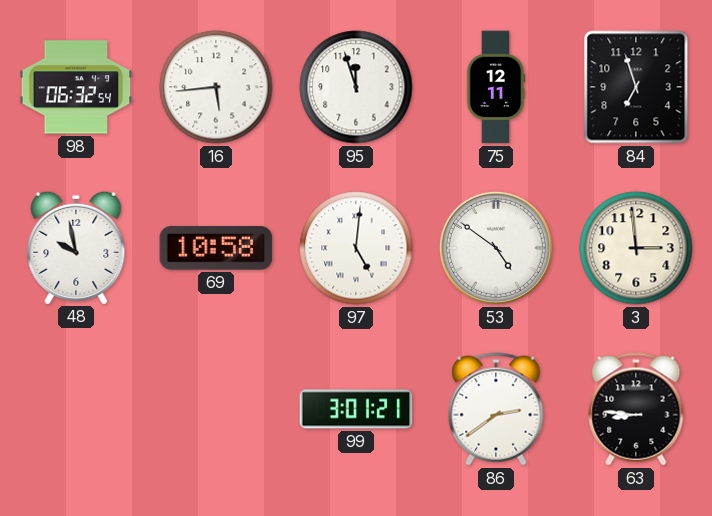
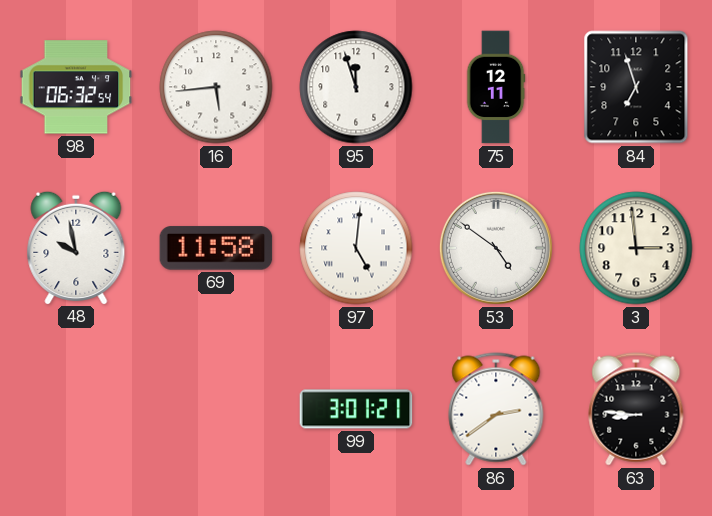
69: 10:58 -> 11:58
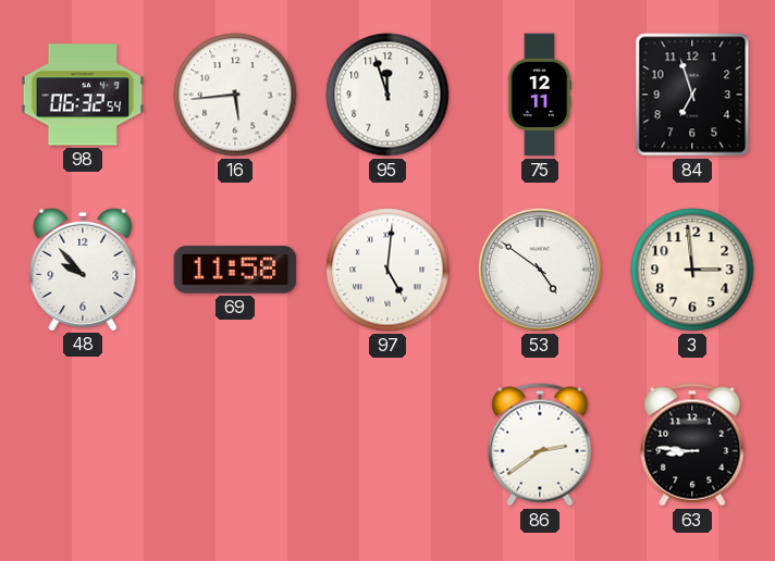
48: 9:58 -> 9:53
99: 3:01 -> none
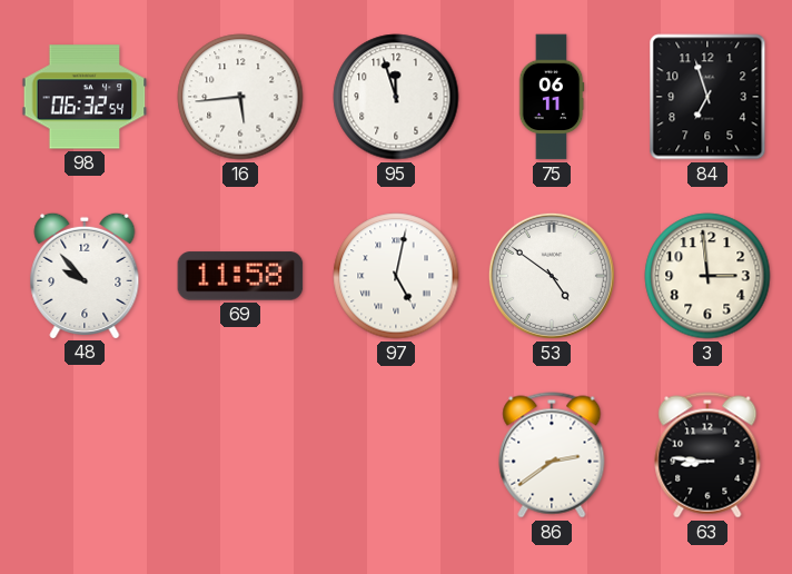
75: 12:11 -> 06:11
97: 5:01 -> 5:02
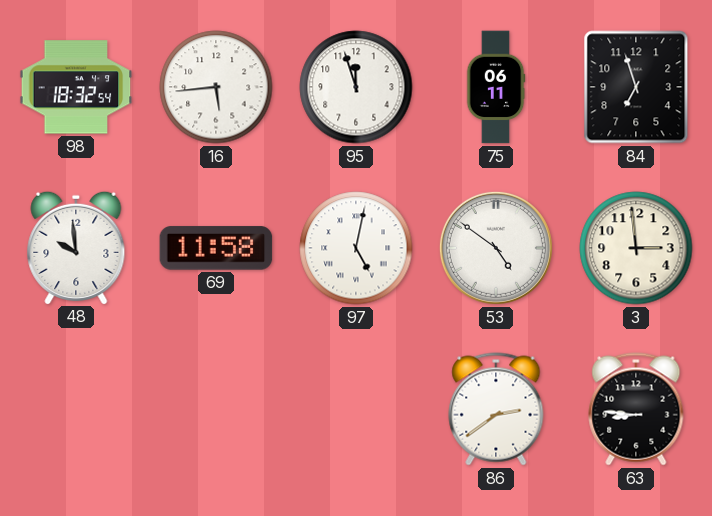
98: 06:32 -> 18:32
48: 9:53 -> 9:59
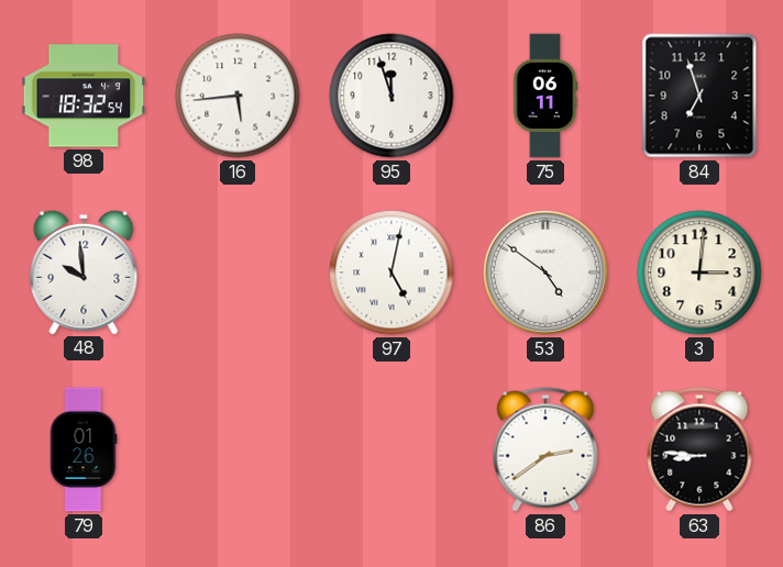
69: 11:58 -> none
3: 2:59 -> 3:01
79: none -> 01:26
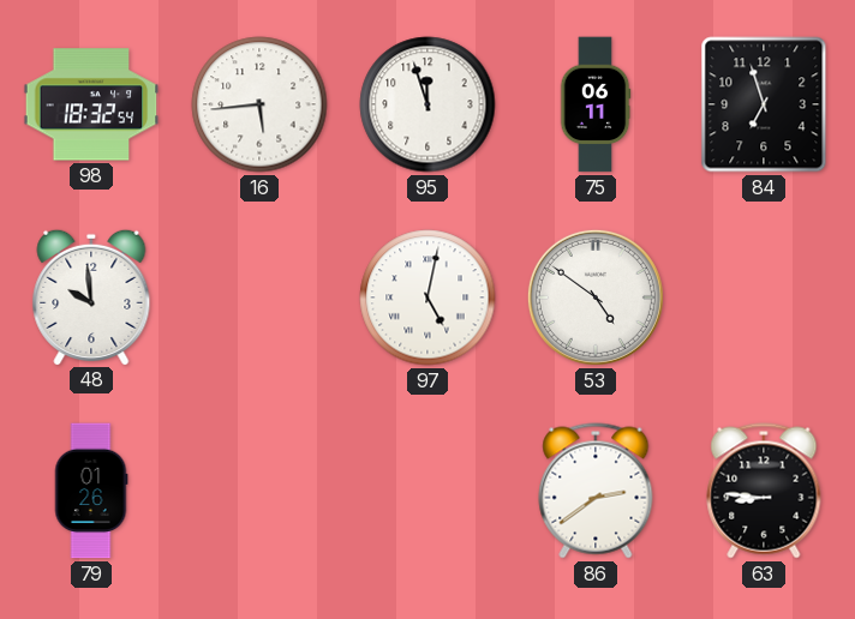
3: 3:01 -> none
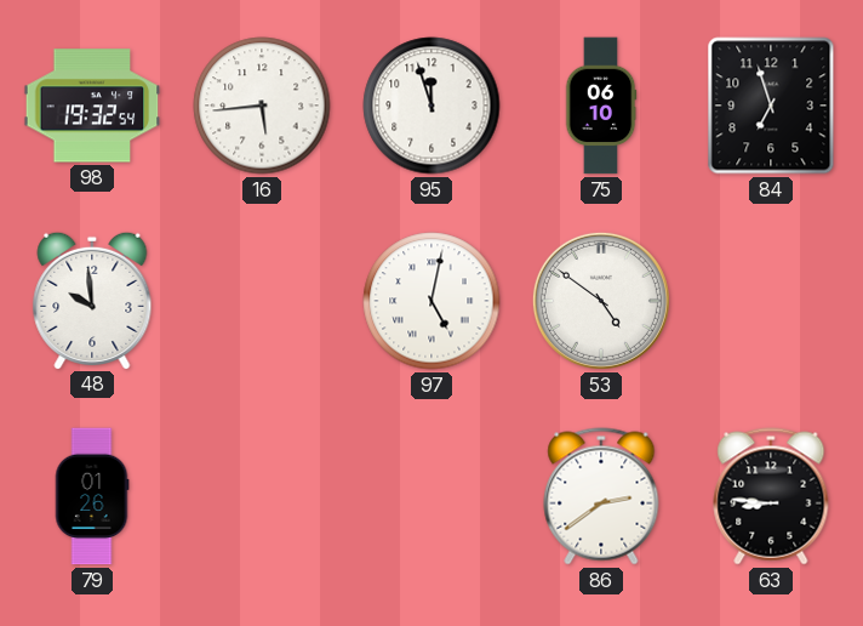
98: 18:32 -> 19:32
75: 06:11 -> 06:10
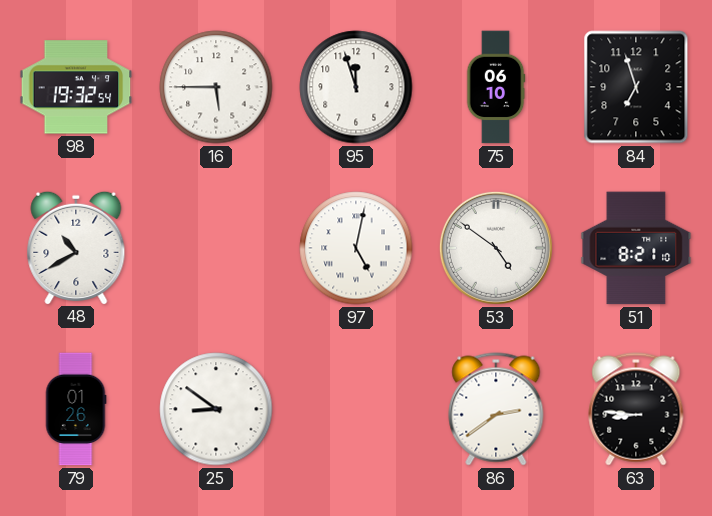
16: 5:44 -> 5:45
48: 9:59 -> 10:40
51: none -> 8:21
25: none -> 8:51
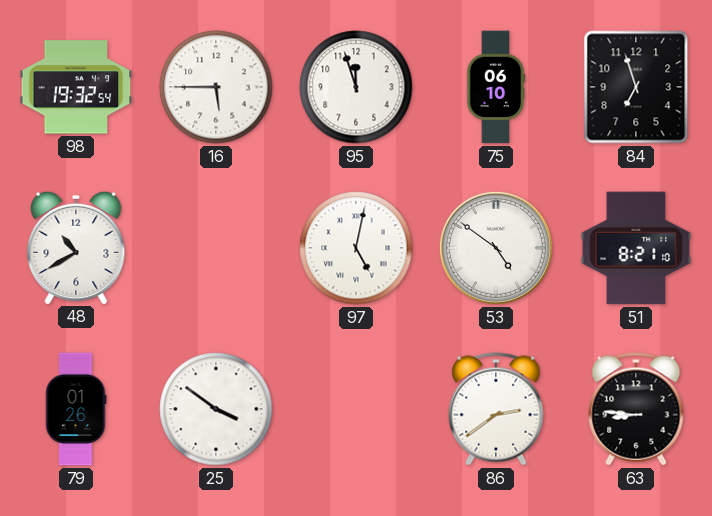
25: 8:51 -> 3:51
